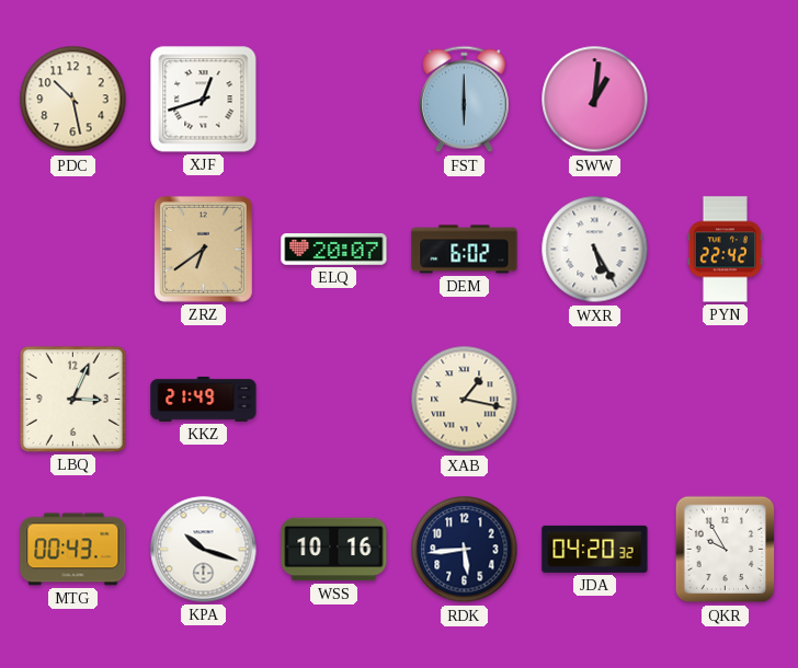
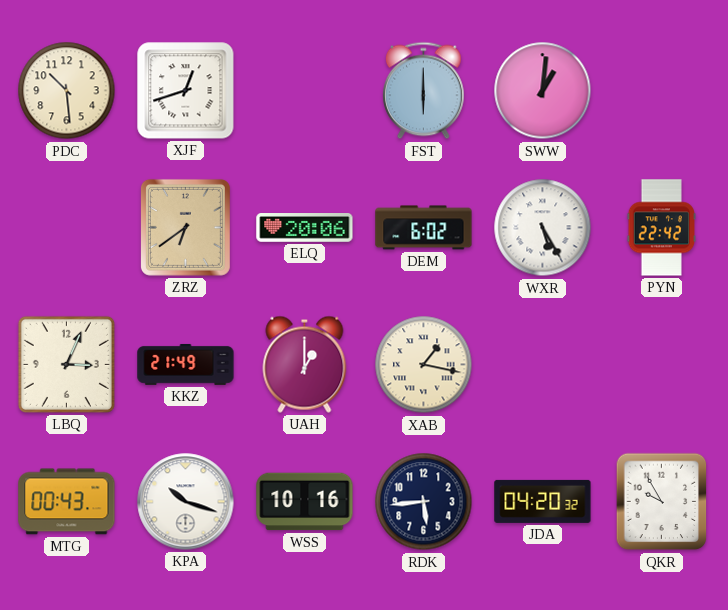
PDC: 10:28 -> 10:29
ELQ: 20:07 -> 20:06
UAH: none -> 1:00
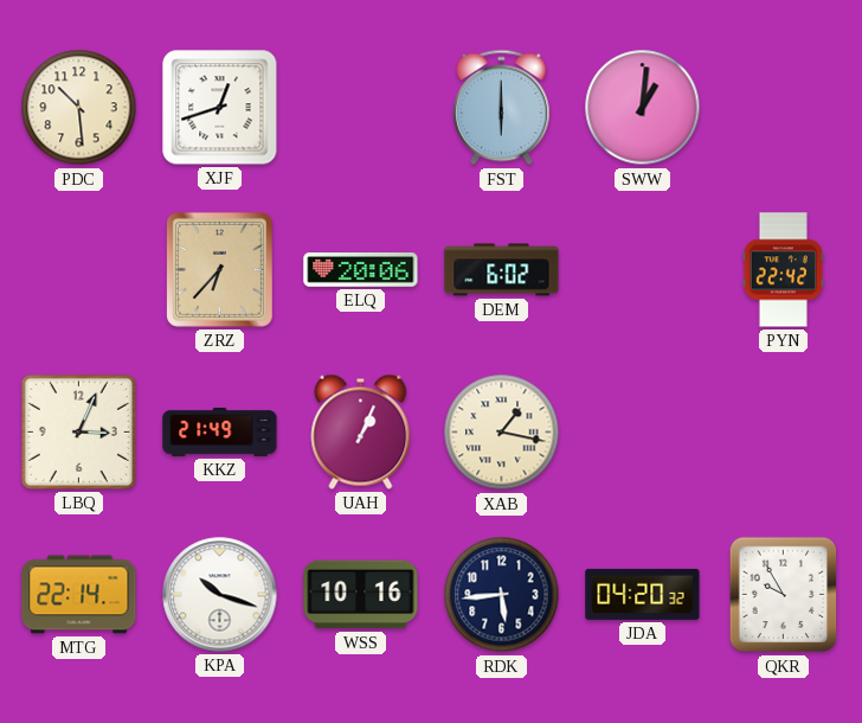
ZRZ: 6:39 -> 6:37
WXR: 5:25 -> none
UAH: 1:00 -> 1:04
MTG: 00:43 -> 22:14
